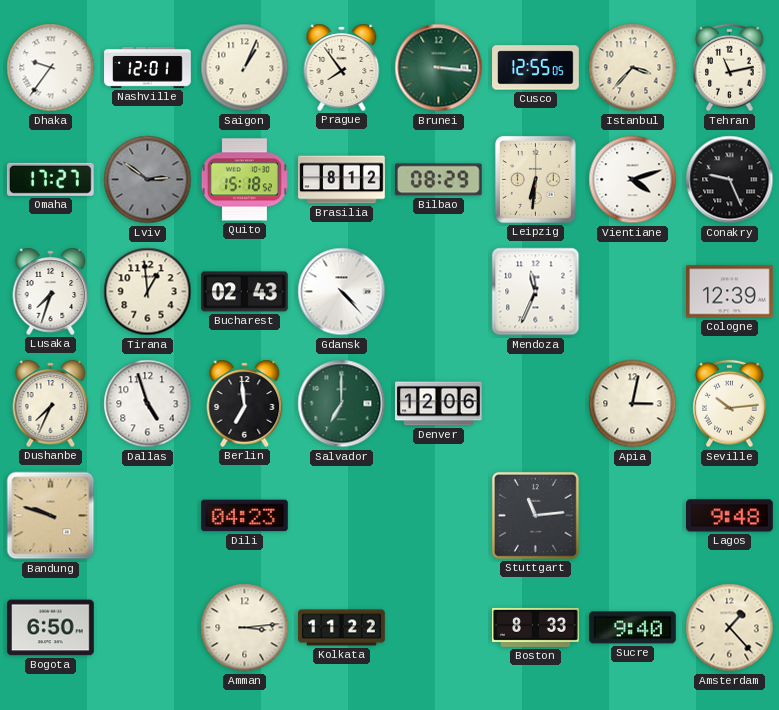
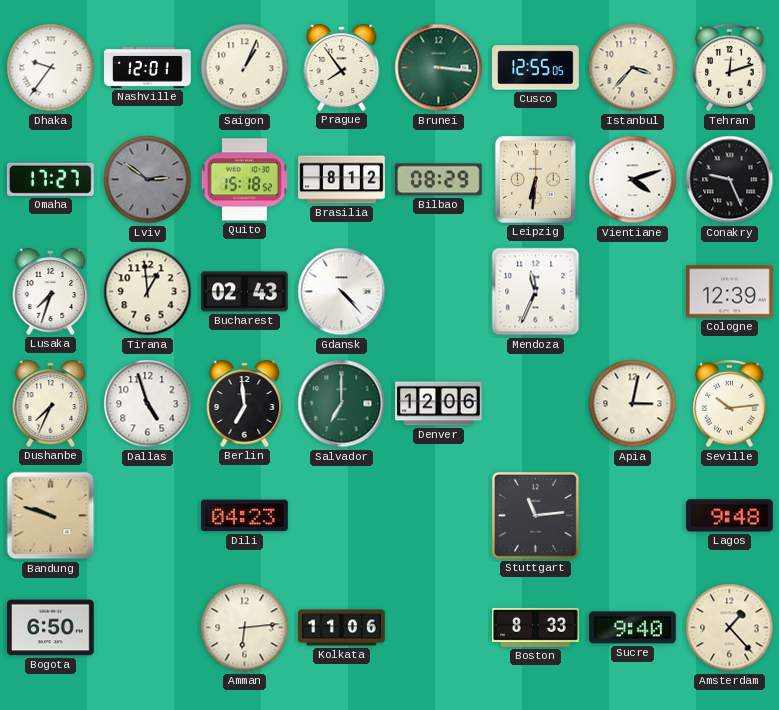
Tehran: 11:13 -> 12:12
Amman: 3:14 -> 6:14
Kolkata: 11:22 -> 11:06
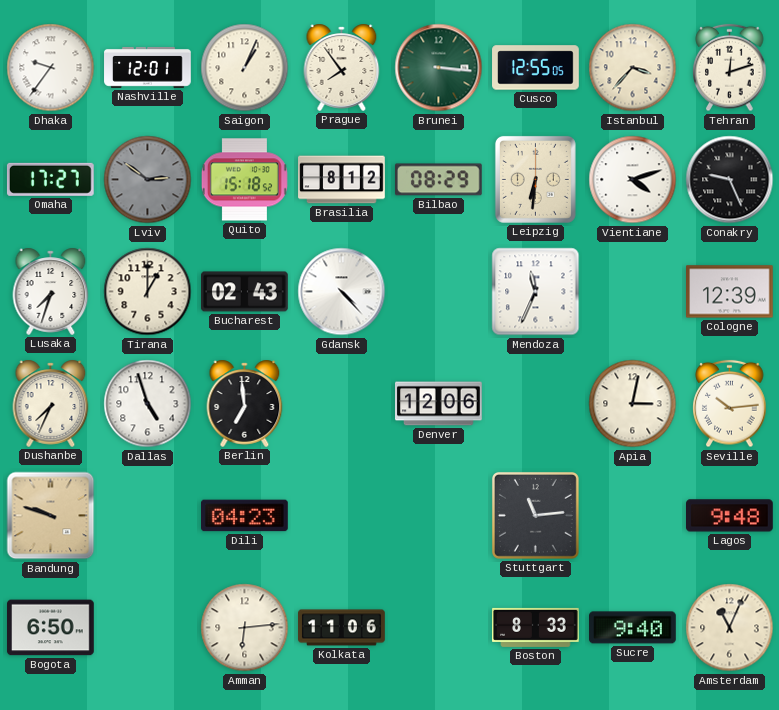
Tirana: 12:59 -> 1:00
Salvador: 7:00 -> none
Amsterdam: 1:23 -> 11:04
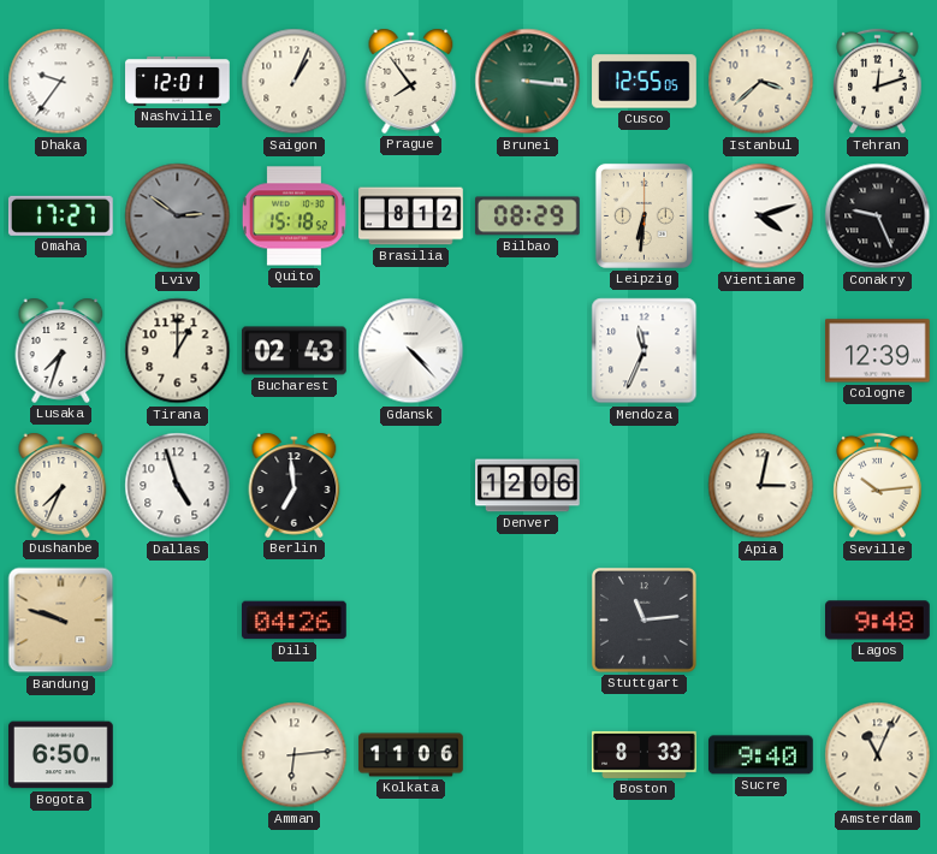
Istanbul: 3:37 -> 3:38
Dili: 04:23 -> 04:26
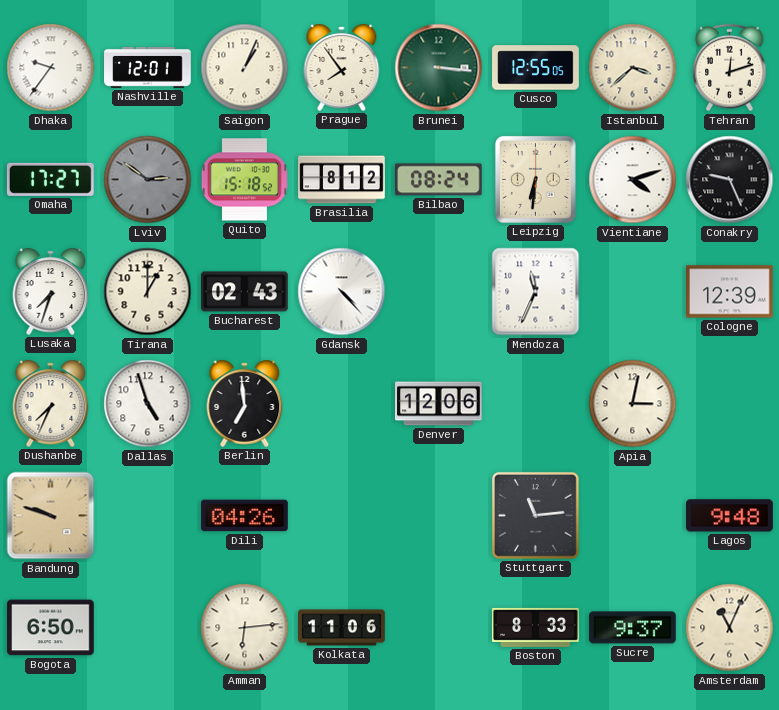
Bilbao: 08:29 -> 08:24
Seville: 10:14 -> none
Sucre: 9:40 -> 9:37
